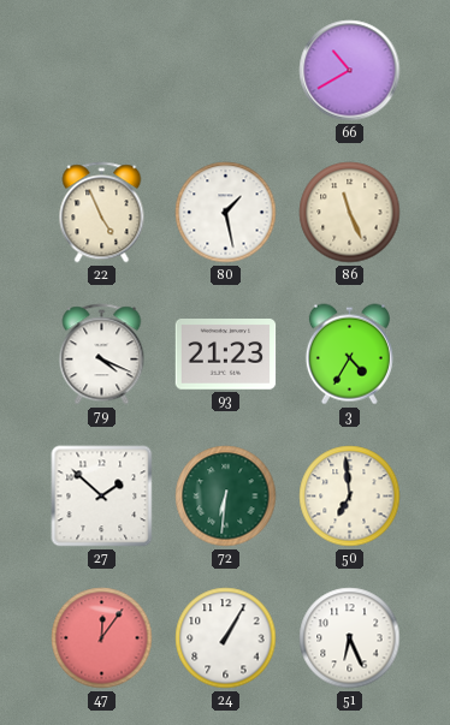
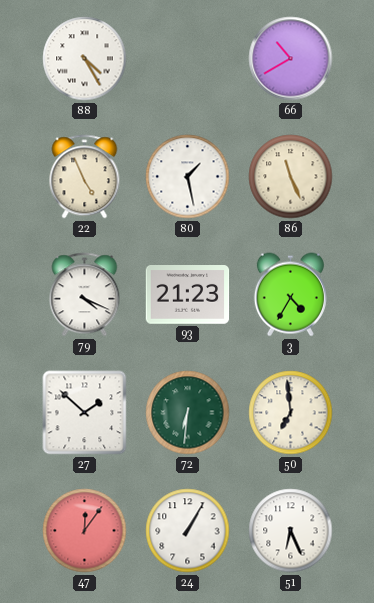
88: none -> 4:25
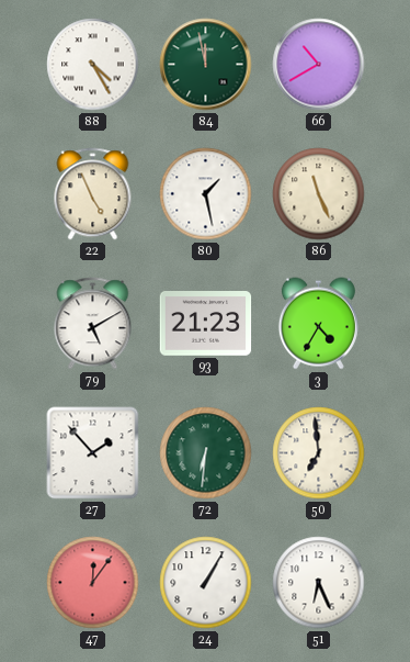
84: none -> 11:58
79: 4:19 -> 5:10
27: 1:52 -> 1:53
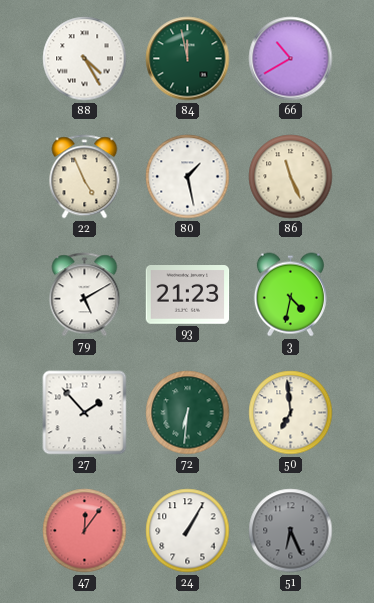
3: 4:35 -> 4:32
51 dial: white -> grey
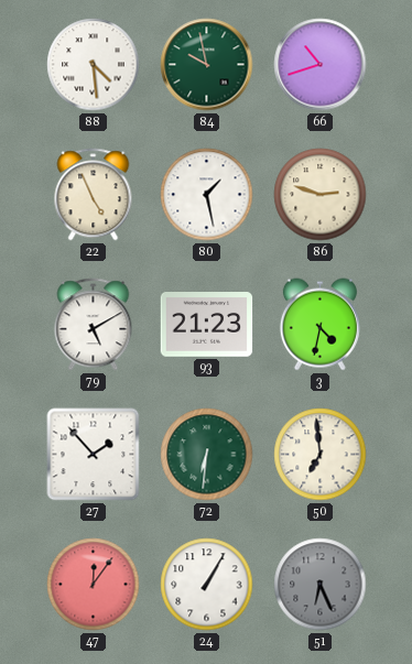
88: 4:25 -> 4:29
84: 11:58 -> 9:58
66: 10:40 -> 10:42
86: 11:26 -> 2:48
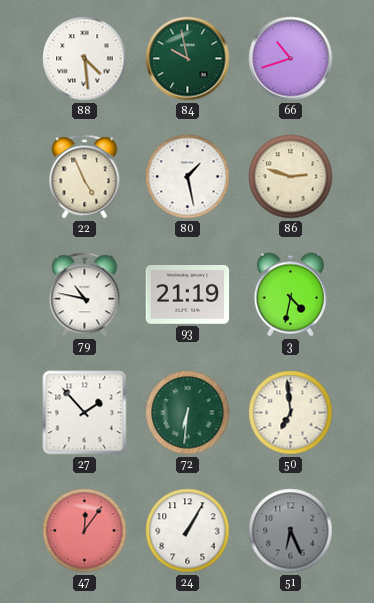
79: 5:10 -> 10:47
93: 21:23 -> 21:19
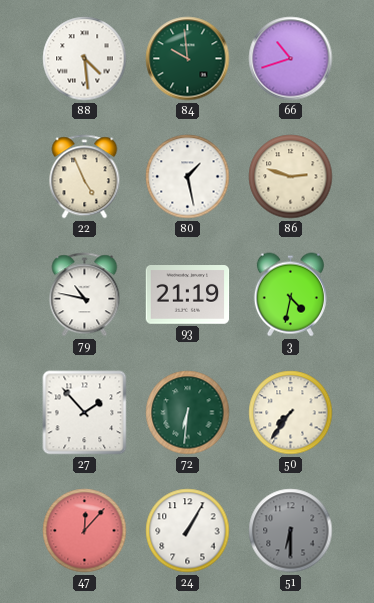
84: 9:58 -> 9:59
50: 6:59 -> 7:36
47: 12:06 -> 12:07
51: 6:26 -> 6:30
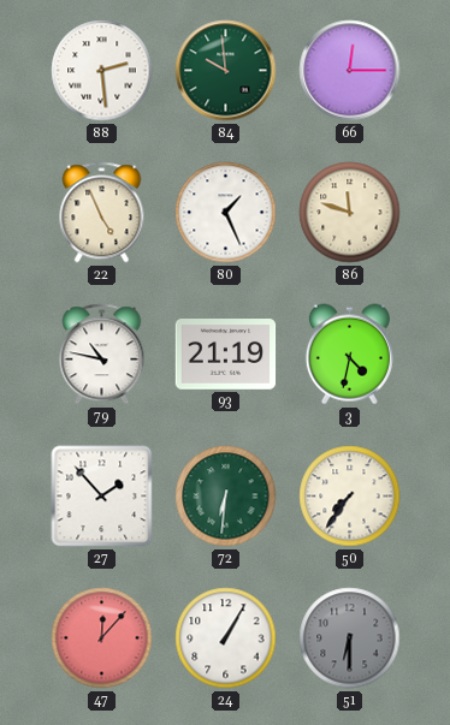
88: 4:29 -> 2:29
66: 10:42 -> 12:15
80: 1:28 -> 1:26
86: 2:48 -> 11:48
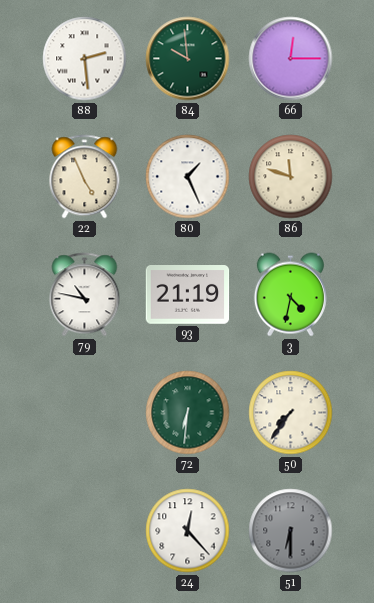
27: 1:53 -> none
47: 12:07 -> none
24: 1:05 -> 12:23
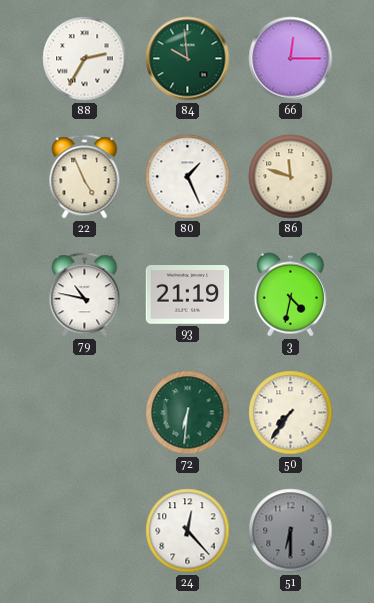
88: 2:29 -> 2:35
